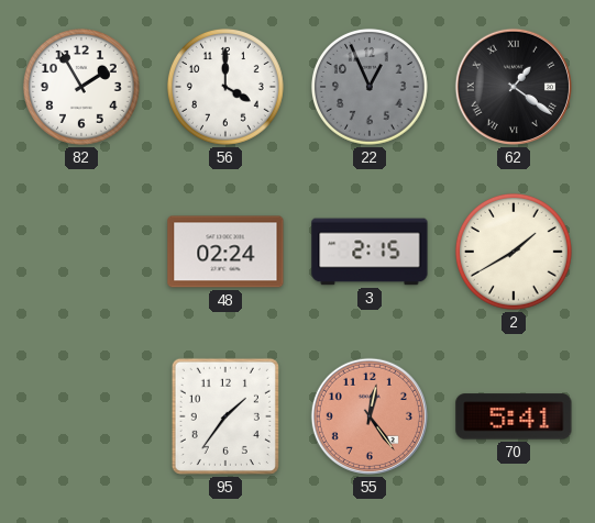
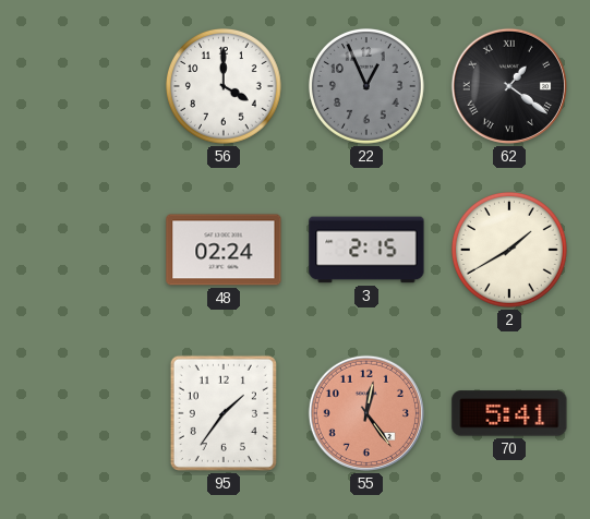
82: 1:55 -> none
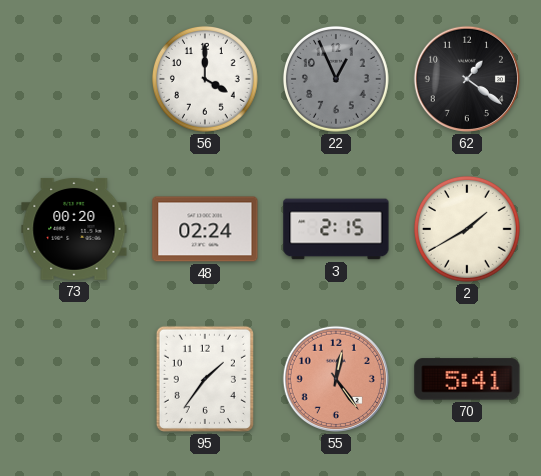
62 numerals: Roman -> Arabic
73: none -> 00:20
